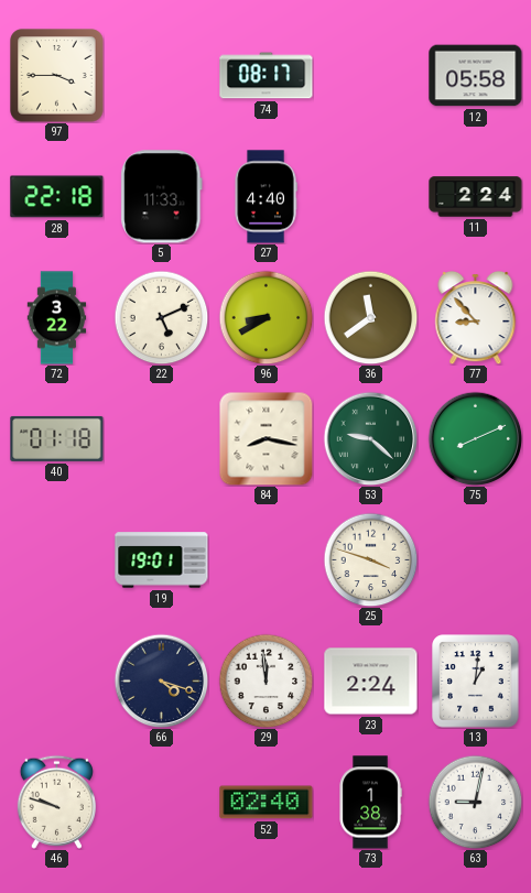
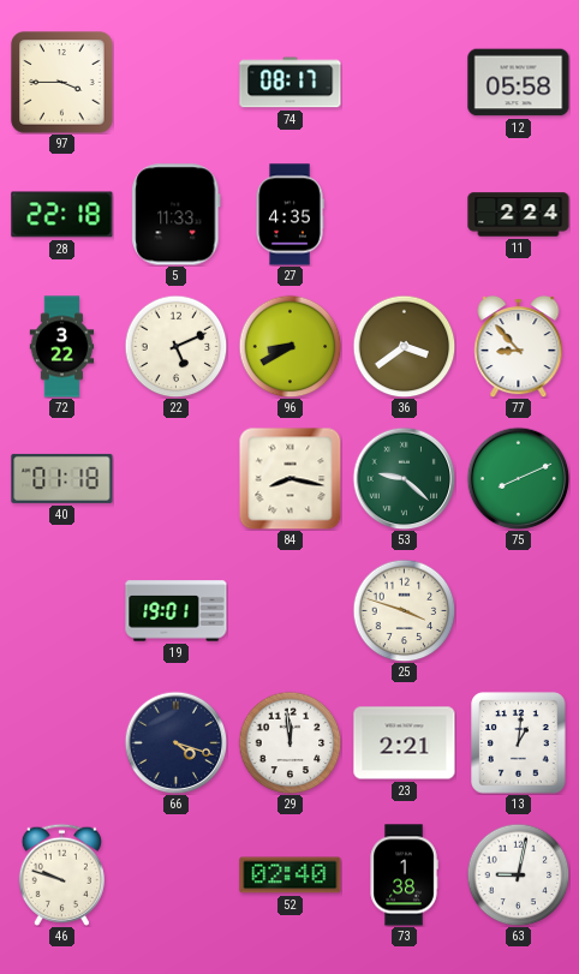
27: 4:40 -> 4:35
36: 11:39 -> 3:39
23: 2:24 -> 2:21
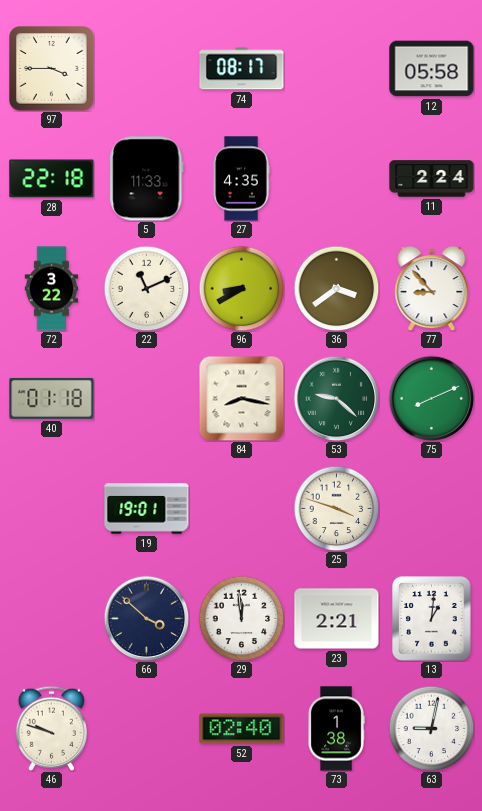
22: 5:11 -> 11:11
66: 4:18 -> 3:52
